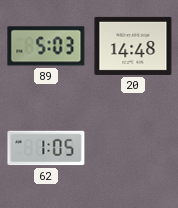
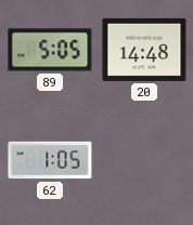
89: 5:03 -> 5:05
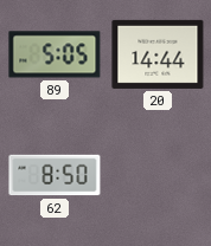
20: 14:48 -> 14:44
62: 1:05 -> 8:50
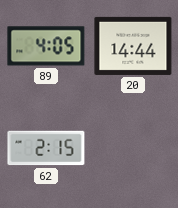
89: 5:05 -> 4:05
62: 8:50 -> 2:15
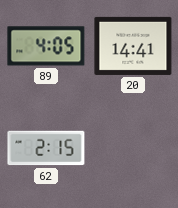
20: 14:44 -> 14:41
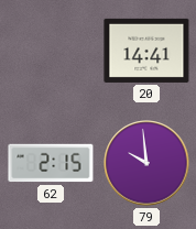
89: 4:05 -> none
79: none -> 9:59
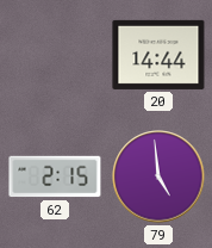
20: 14:41 -> 14:44
79: 9:59 -> 4:59
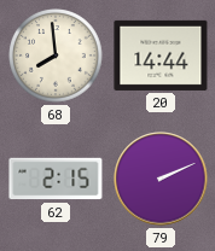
68: none -> 7:59
79: 4:59 -> 2:11
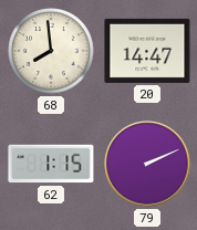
20: 14:44 -> 14:47
62: 2:15 -> 1:15
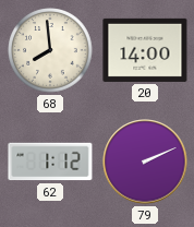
20: 14:47 -> 14:00
62: 1:15 -> 1:12
